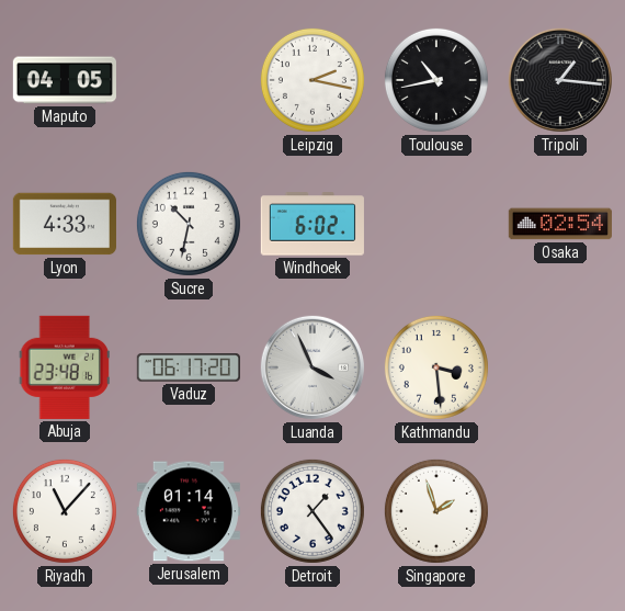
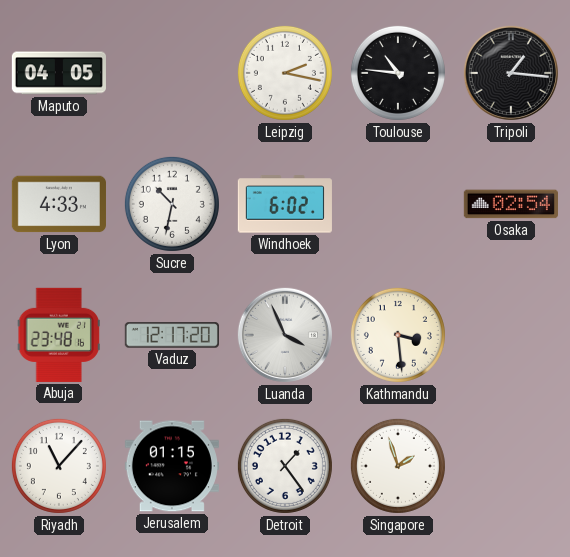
Toulouse: 10:43 -> 10:46
Vaduz: 06:17 -> 12:17
Jerusalem: 01:14 -> 01:15
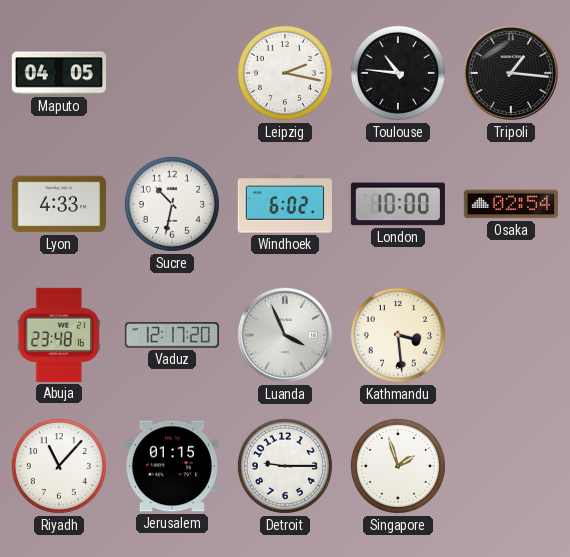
London: none -> 10:00
Detroit: 1:24 -> 9:15
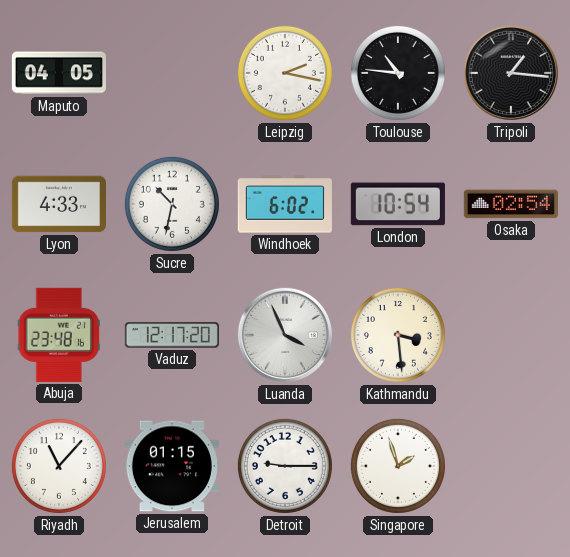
London: 10:00 -> 10:54
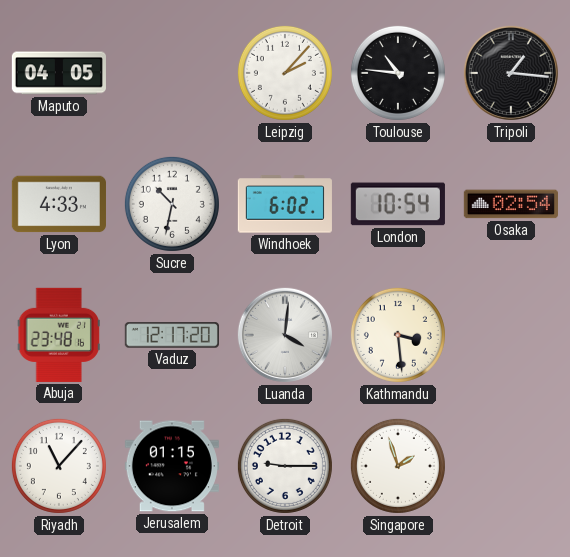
Leipzig: 2:17 -> 2:07
Luanda: 3:56 -> 4:01
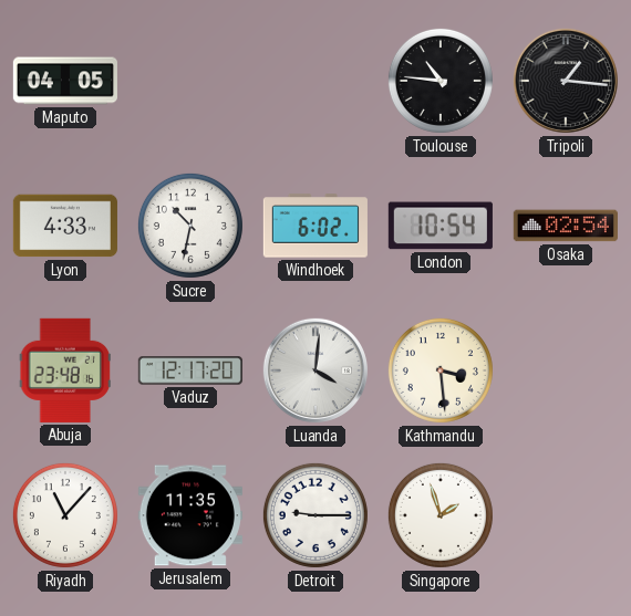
Leipzig: 2:07 -> none
Jerusalem: 01:15 -> 11:35
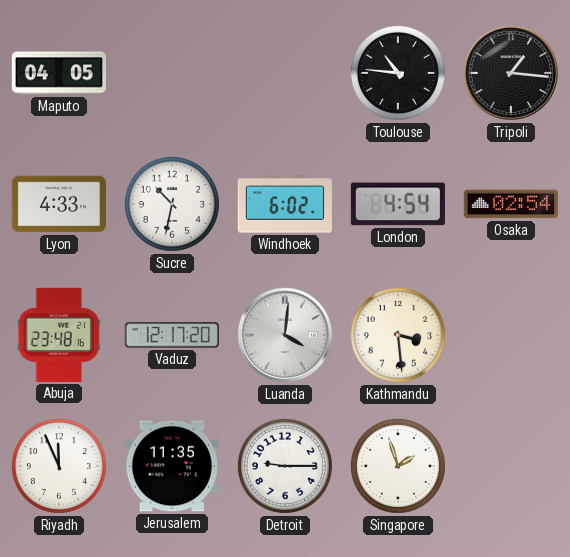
London: 10:54 -> 4:54
Riyadh: 11:07 -> 11:56
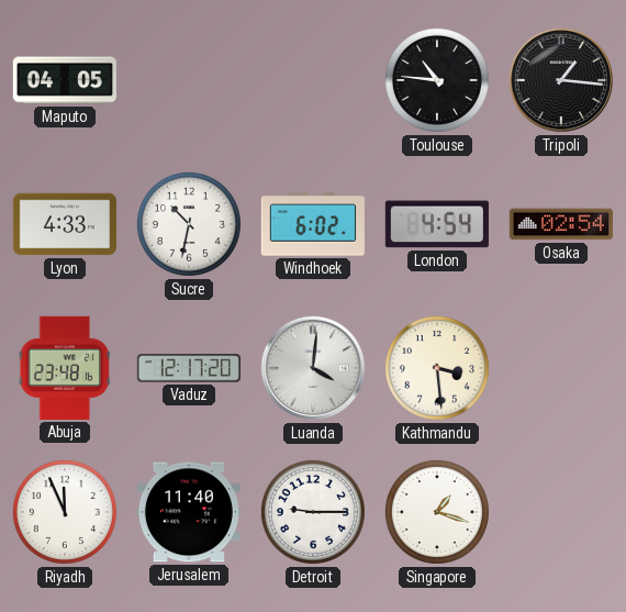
Jerusalem: 11:35 -> 11:40
Singapore: 1:57 -> 1:18
